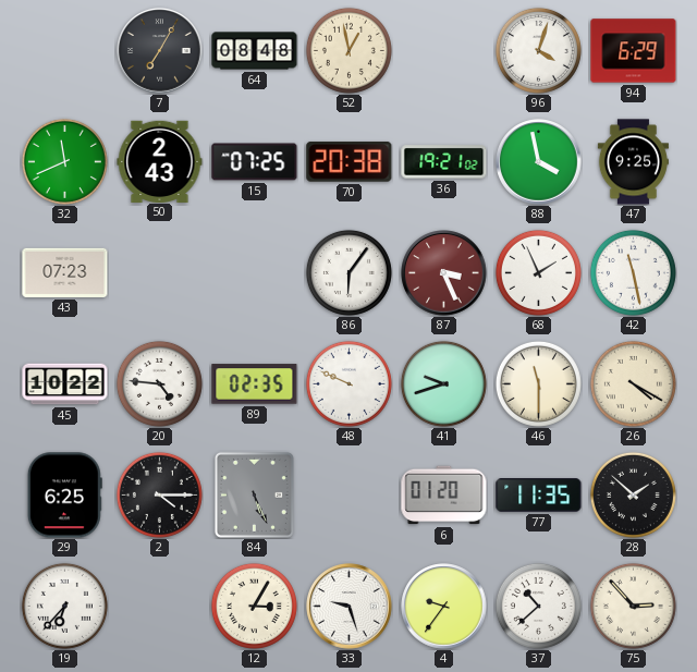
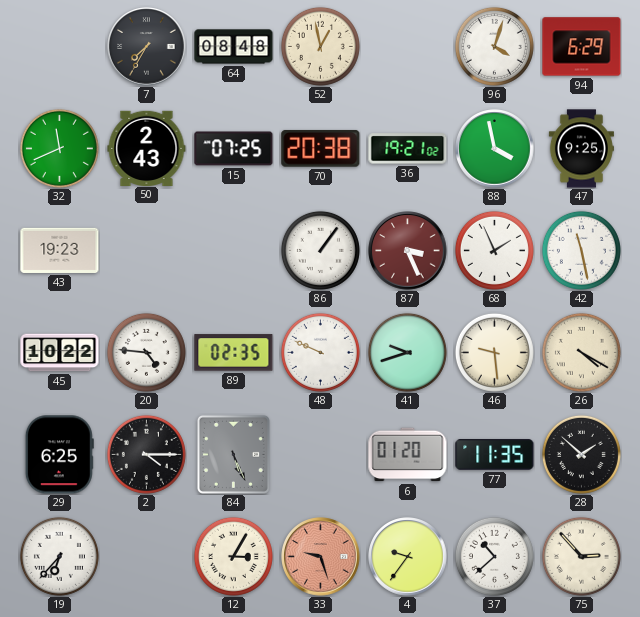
7: 7:05 -> 7:35
43: 07:23 -> 19:23
86: 6:06 -> 1:06
46: 11:30 -> 9:29
33 dial: white -> salmon
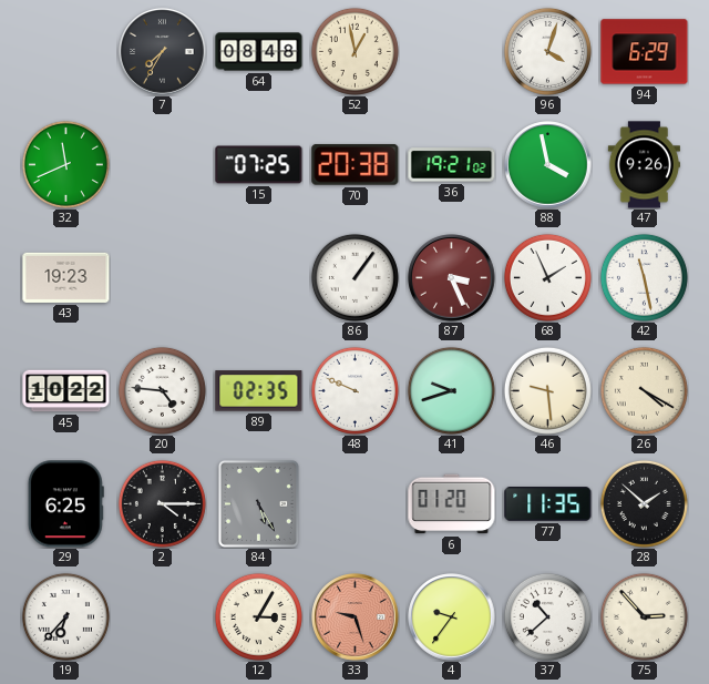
50: 2:43 -> none
47: 9:25 -> 9:26
84: 5:26 -> 5:25
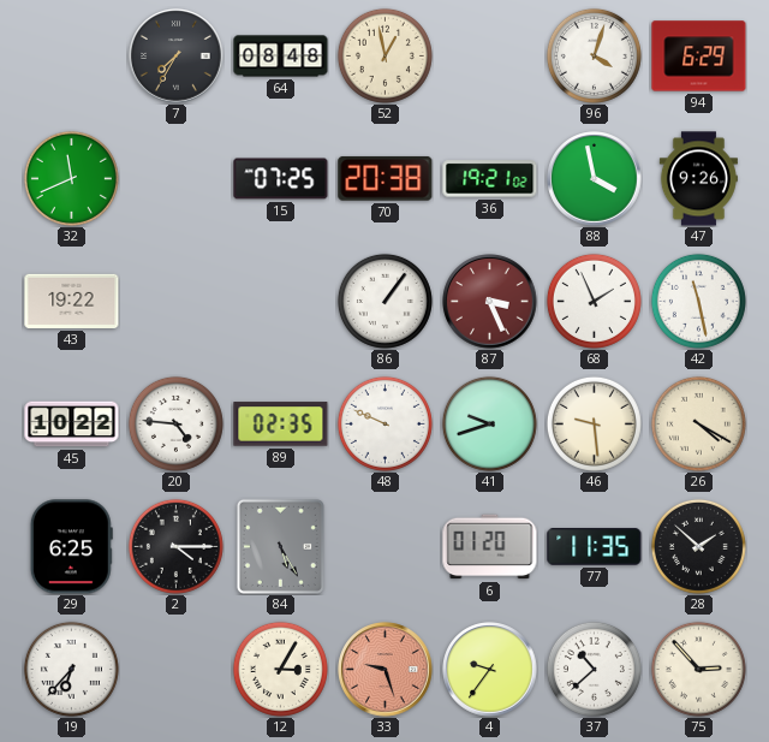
43: 19:23 -> 19:22
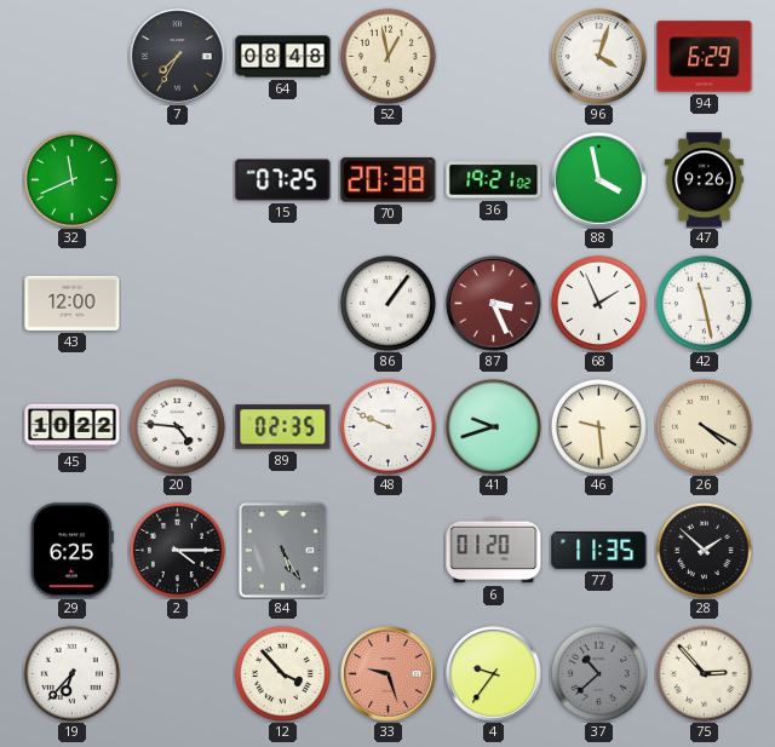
43: 19:22 -> 12:00
12: 3:05 -> 3:53
37 dial: white -> grey
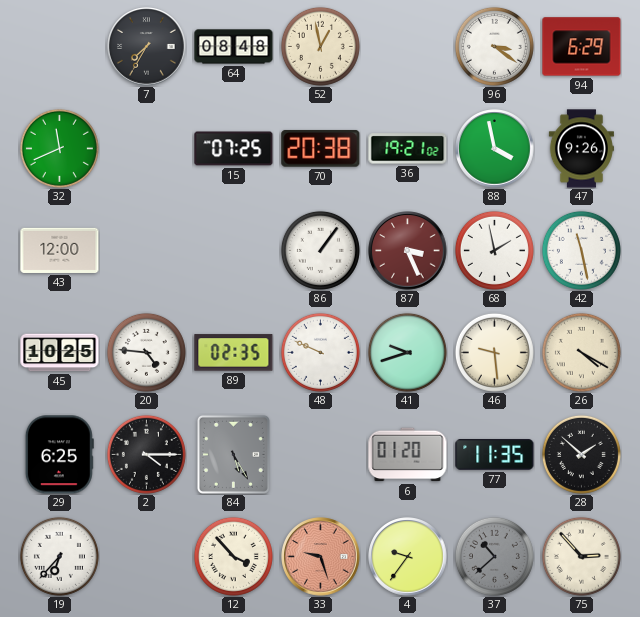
96: 4:03 -> 3:21
68: 1:56 -> 1:58
45: 10:22 -> 10:25
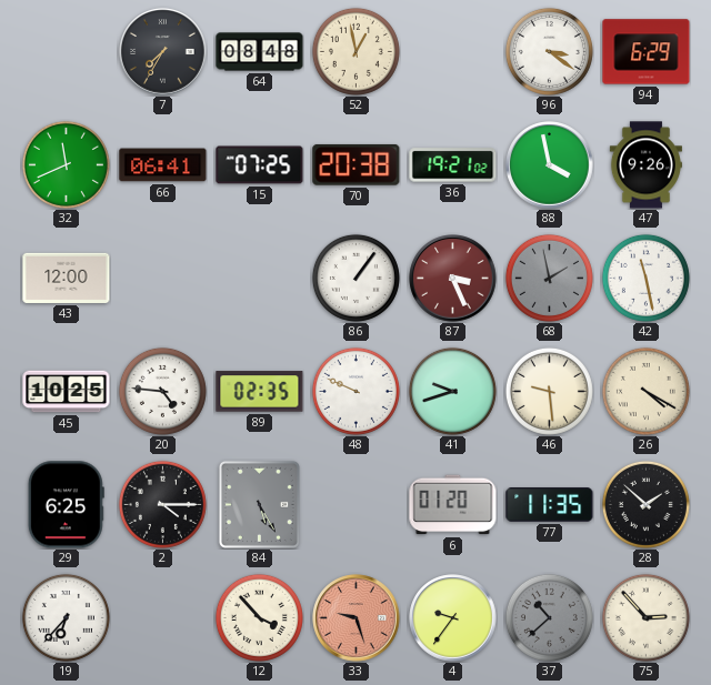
66: none -> 06:41
68 dial: white -> grey
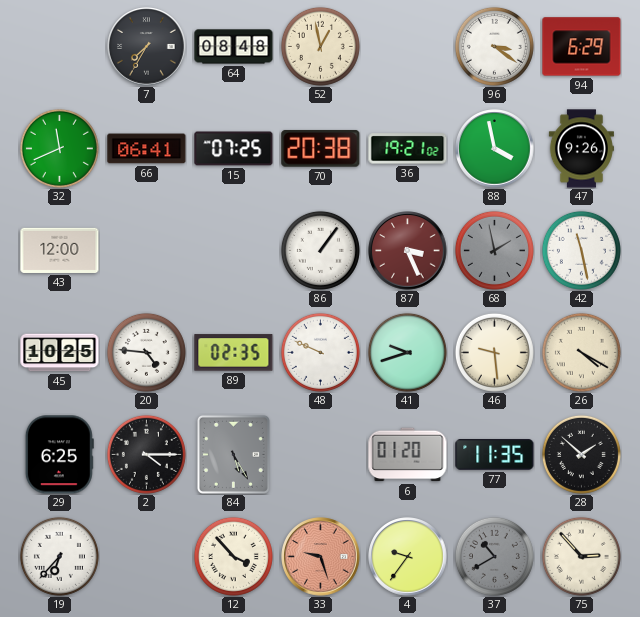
37: 10:38 -> 10:40
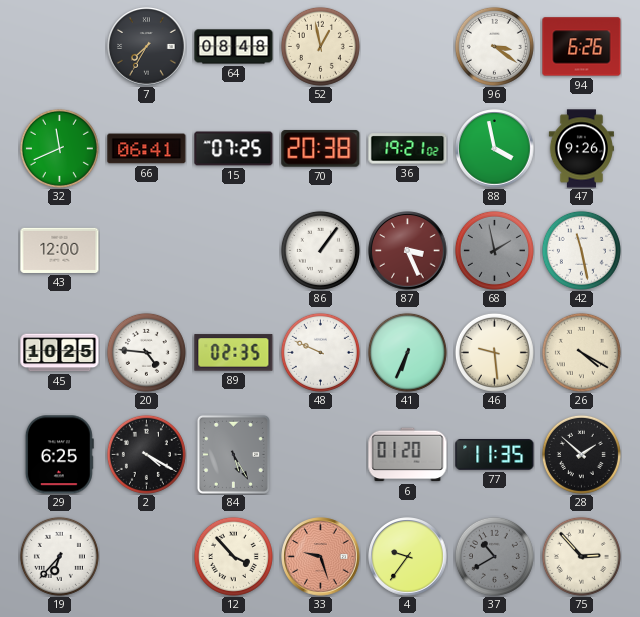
94: 6:29 -> 6:26
41: 9:42 -> 6:34
2: 4:15 -> 4:20
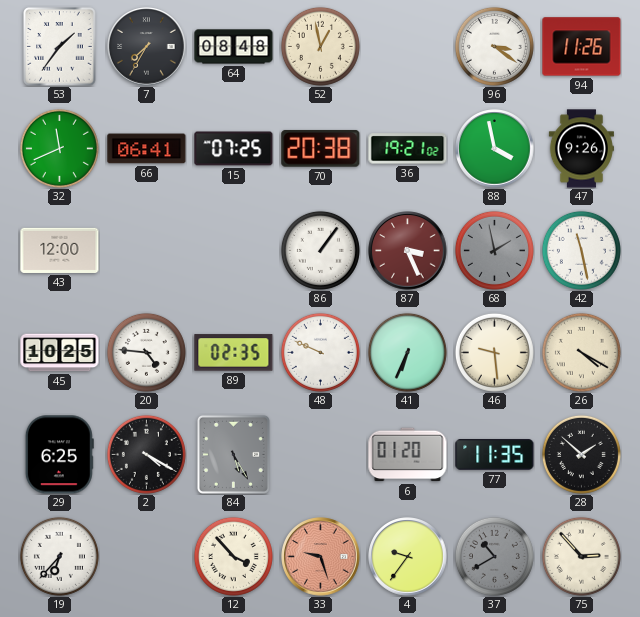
53: none -> 1:36
94: 6:26 -> 11:26
